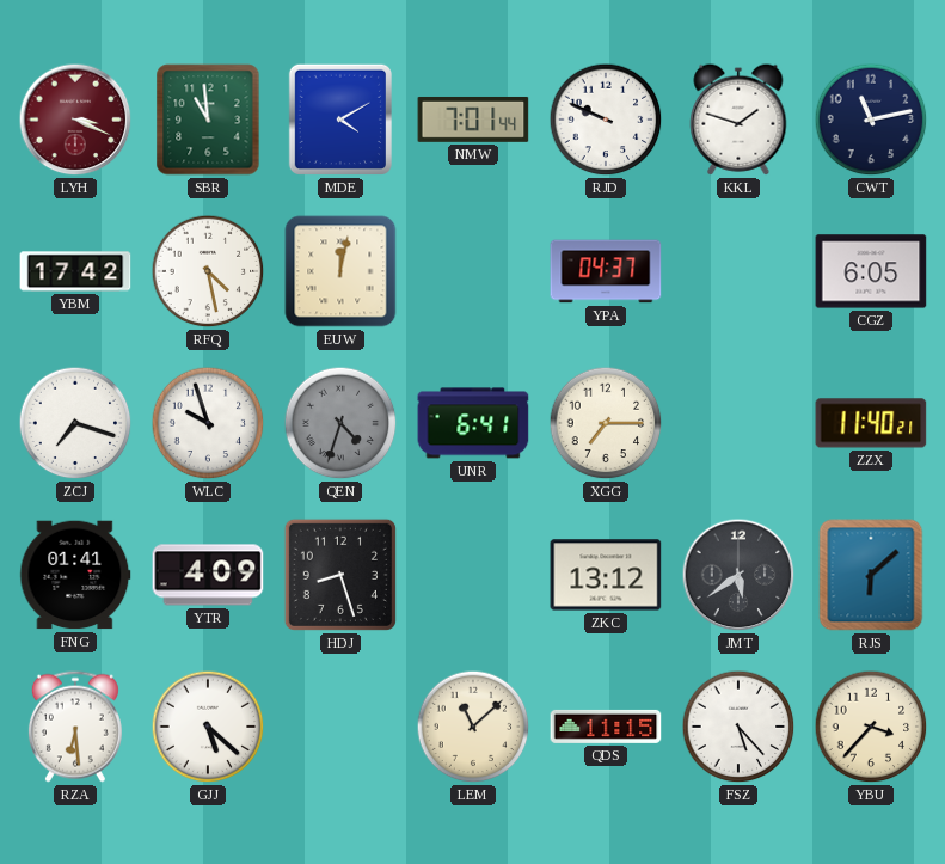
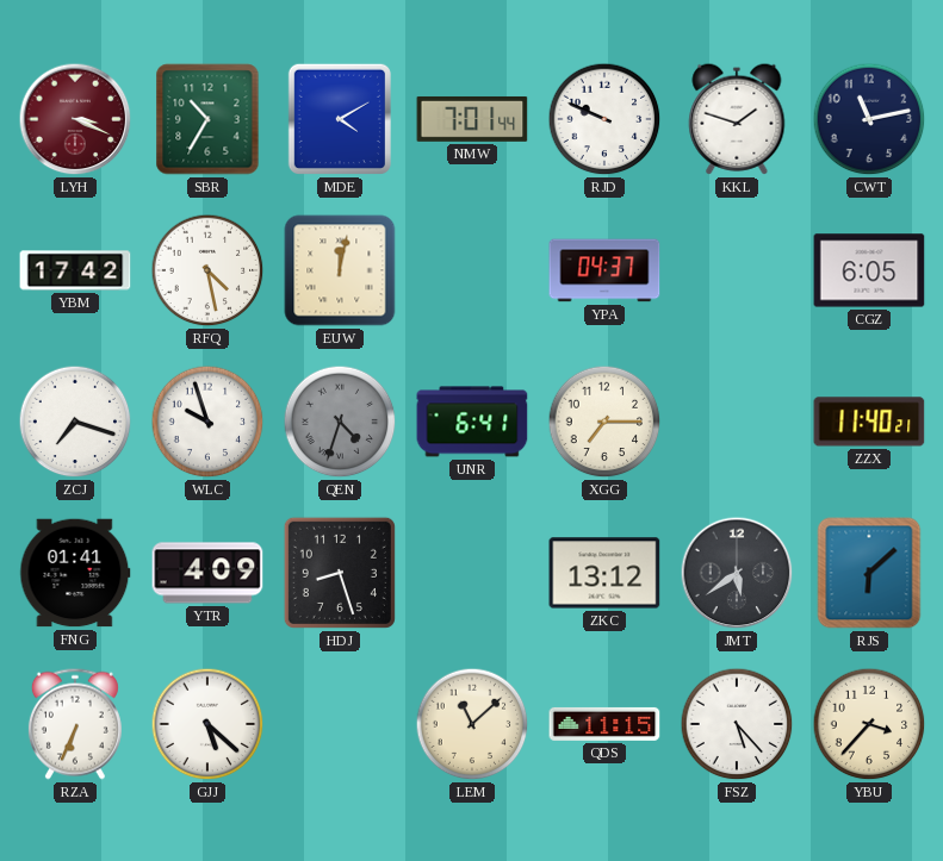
SBR: 10:59 -> 10:35
RZA: 6:29 -> 6:34
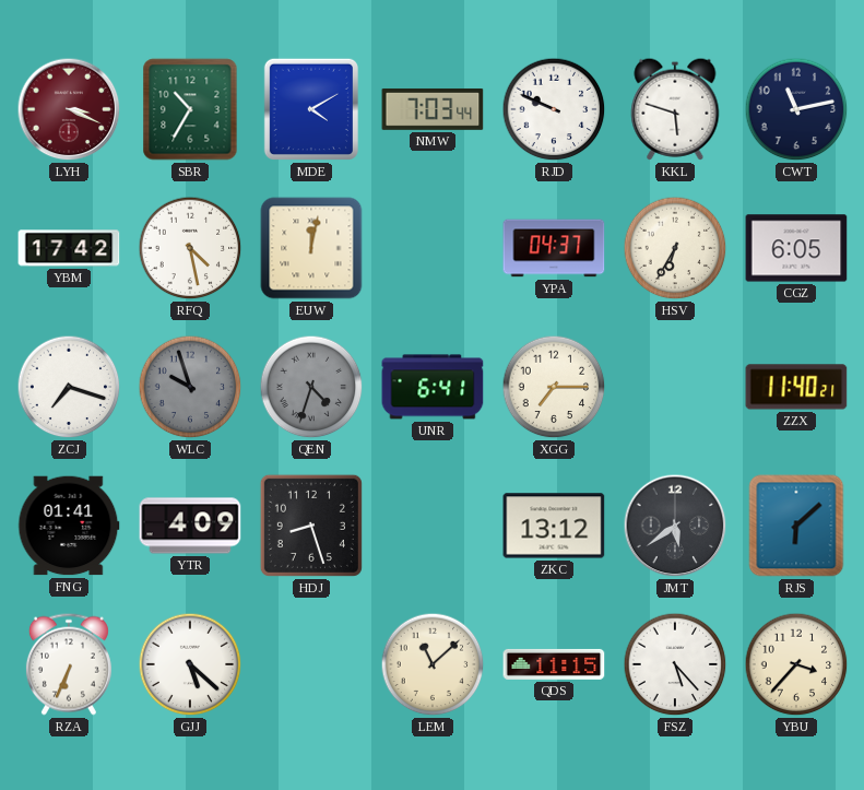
NMW: 7:01 -> 7:03
KKL: 1:48 -> 5:48
HSV: none -> 6:35
WLC dial: white -> grey
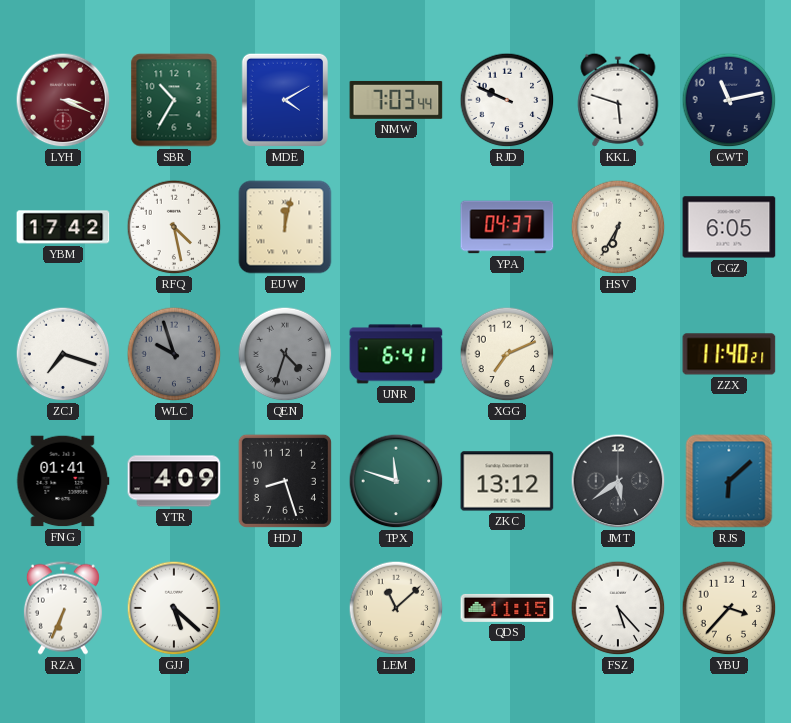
XGG: 7:15 -> 7:11
TPX: none -> 11:48
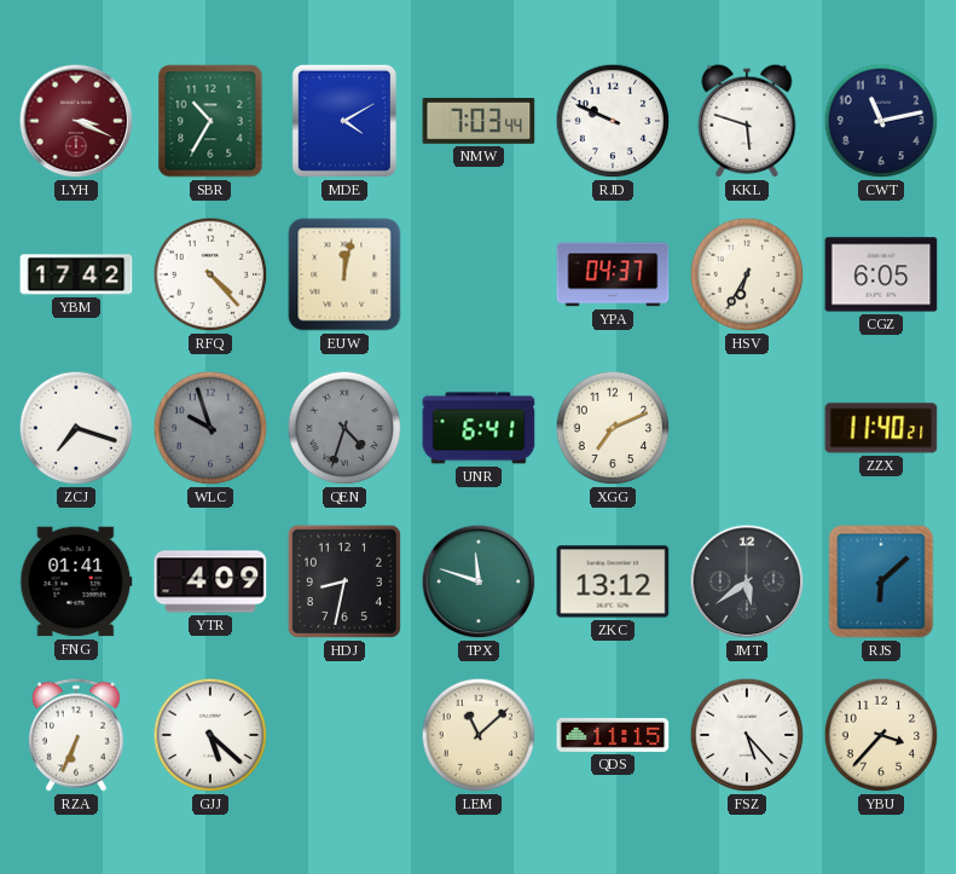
RFQ: 4:28 -> 4:23
HDJ: 8:27 -> 8:32
